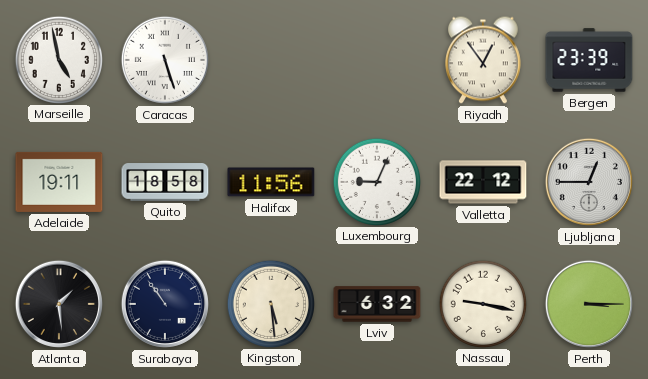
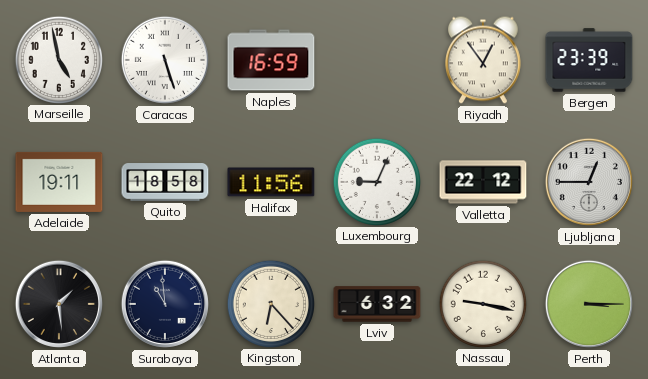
Naples: none -> 16:59
Surabaya: 10:54 -> 10:59
Kingston: 5:29 -> 6:23
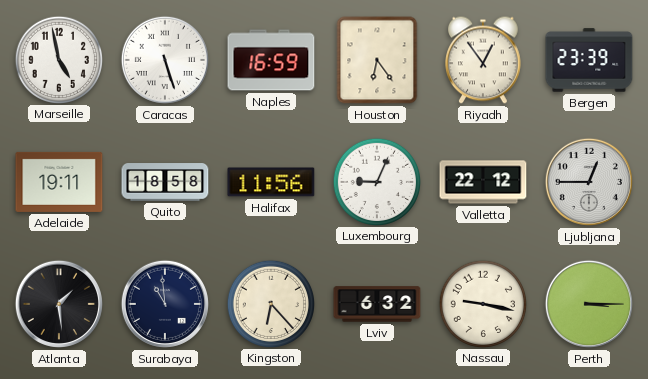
Houston: none -> 6:24
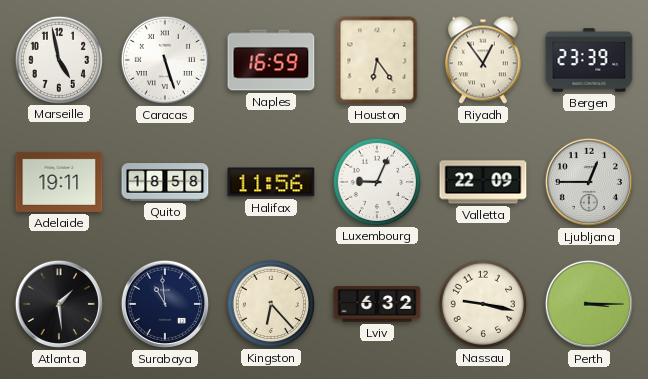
Valletta: 22:12 -> 22:09
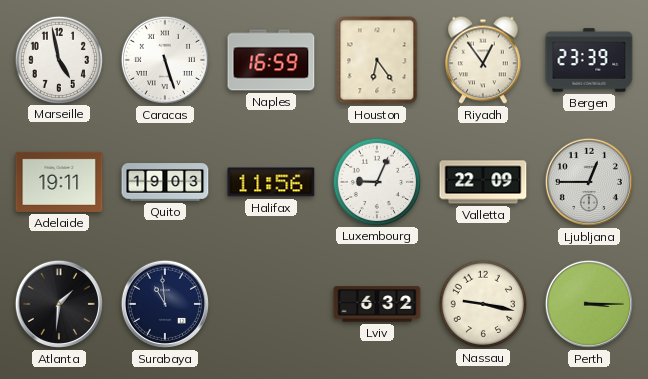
Quito: 18:58 -> 19:03
Atlanta: 1:29 -> 1:31
Kingston: 6:23 -> none
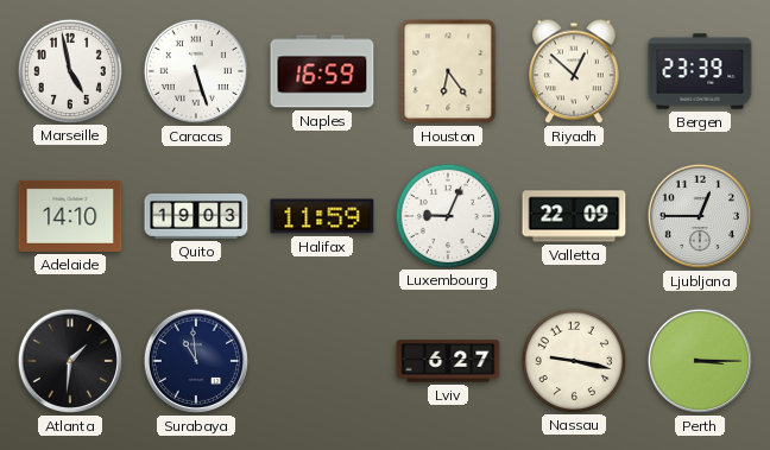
Riyadh: 12:54 -> 12:52
Adelaide: 19:11 -> 14:10
Halifax: 11:56 -> 11:59
Lviv: 6:32 -> 6:27
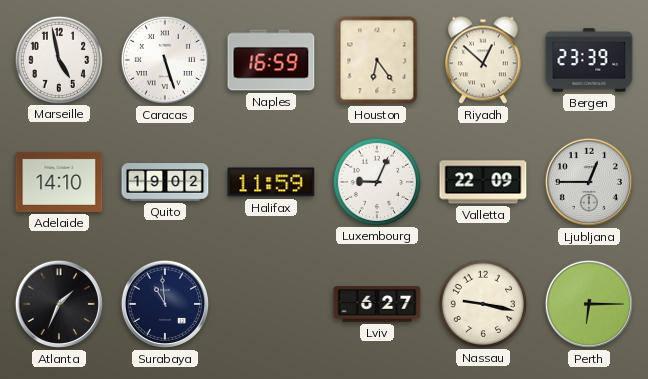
Quito: 19:03 -> 19:02
Atlanta: 1:31 -> 1:34
Perth: 3:15 -> 6:15
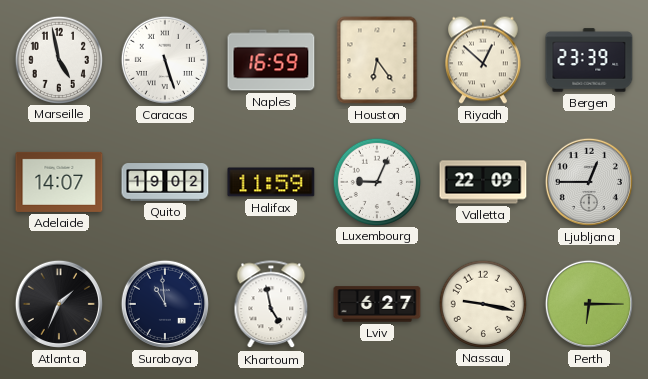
Adelaide: 14:10 -> 14:07
Khartoum: none -> 4:58
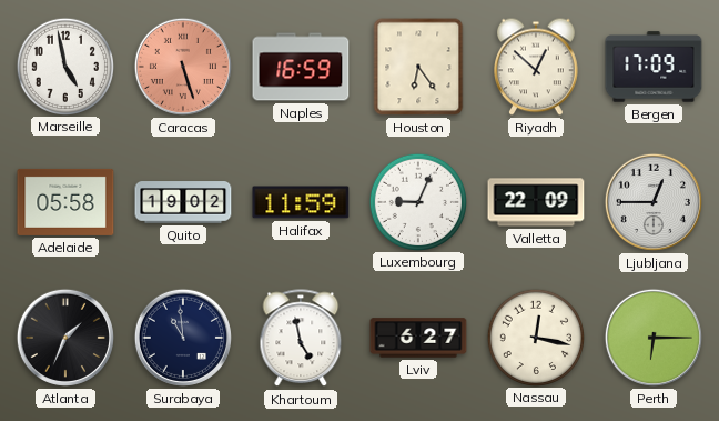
Caracas dial: white -> salmon
Bergen: 23:39 -> 17:09
Adelaide: 14:07 -> 05:58
Nassau: 9:17 -> 12:17
